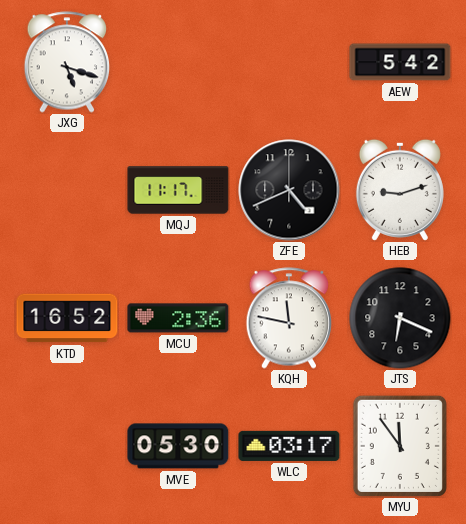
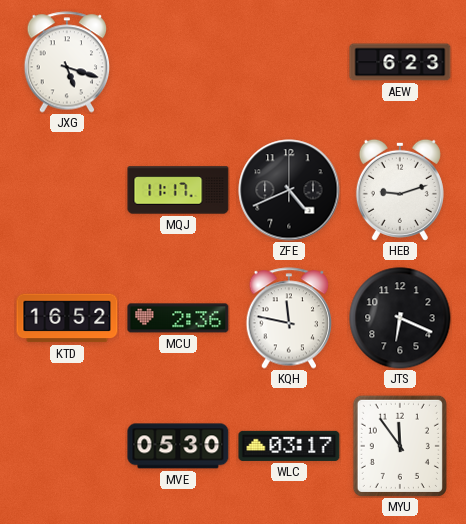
AEW: 5:42 -> 6:23
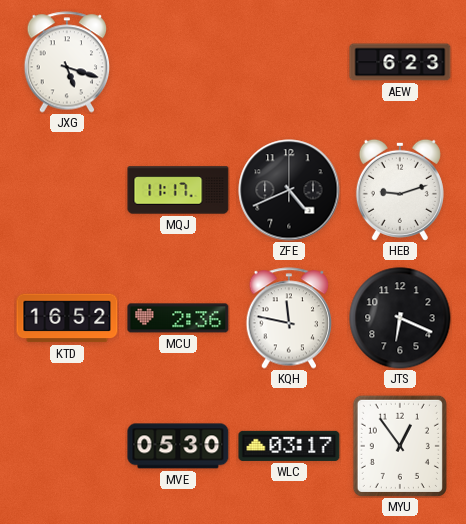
MYU: 11:54 -> 12:54
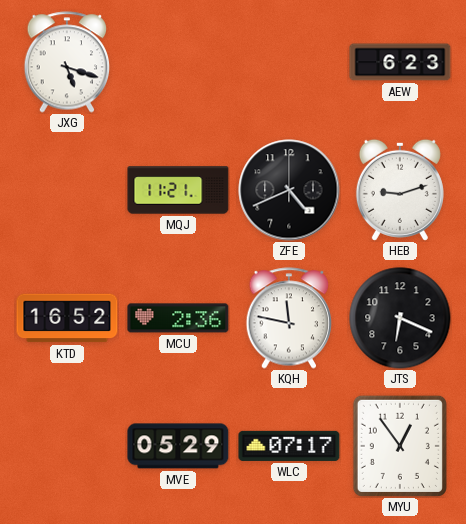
MQJ: 11:17 -> 11:21
MVE: 05:30 -> 05:29
WLC: 03:17 -> 07:17
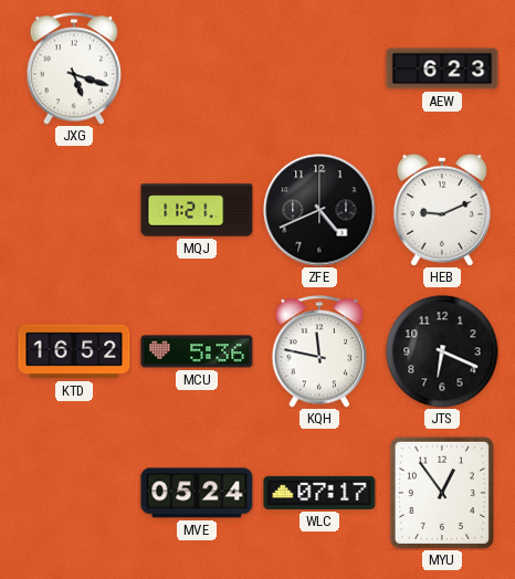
HEB: 9:12 -> 9:11
MCU: 2:36 -> 5:36
MVE: 05:29 -> 05:24
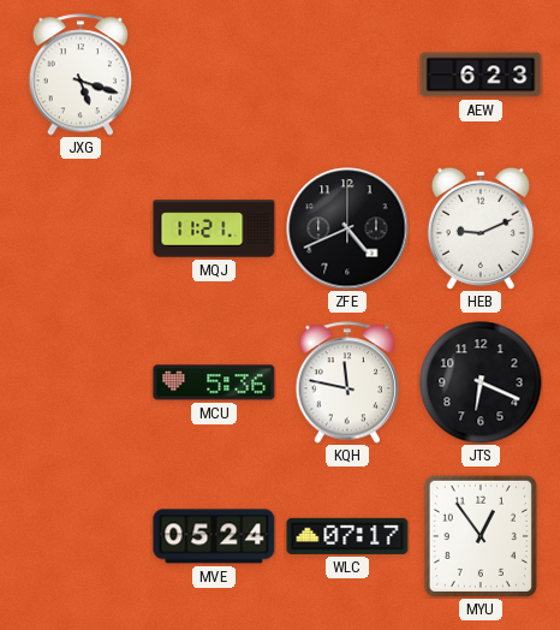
KTD: 16:52 -> none
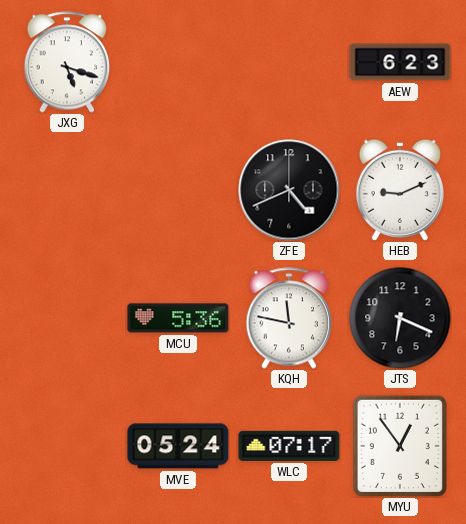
MQJ: 11:21 -> none
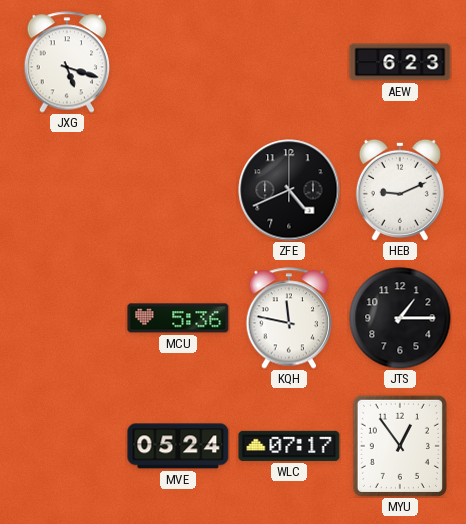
JTS: 6:19 -> 1:15
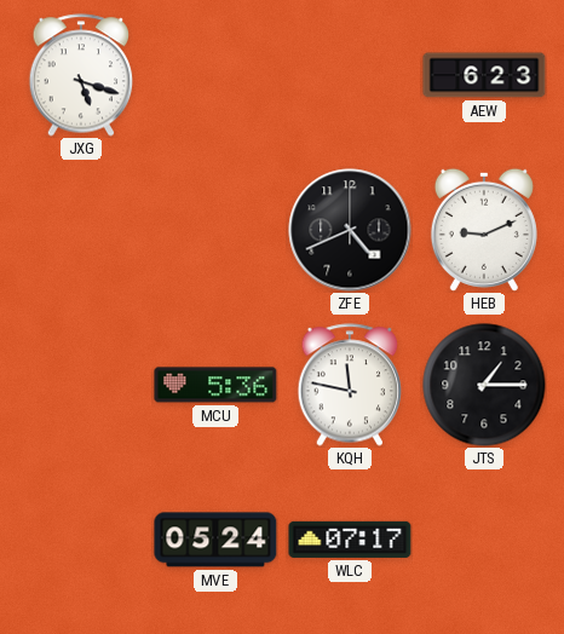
MYU: 12:54 -> none
